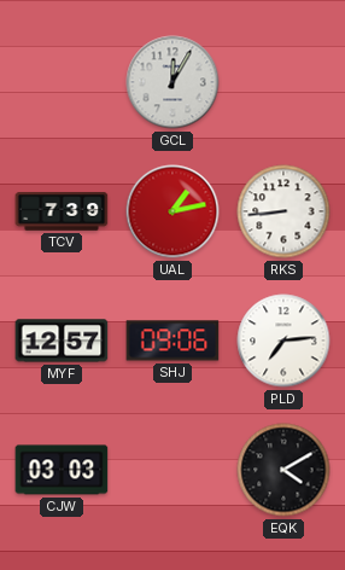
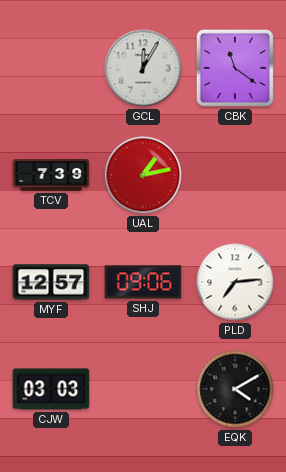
CBK: none -> 11:21
RKS: 8:44 -> none
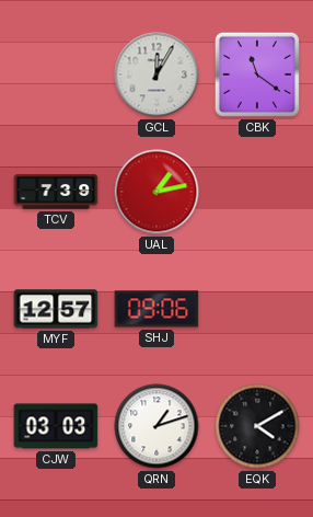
PLD: 7:14 -> none
QRN: none -> 1:12
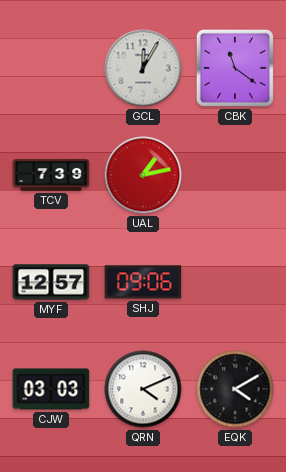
QRN: 1:12 -> 4:11
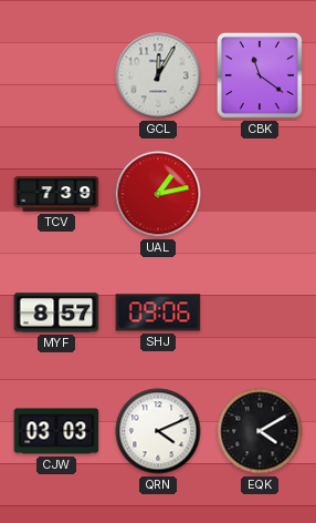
MYF: 12:57 -> 8:57
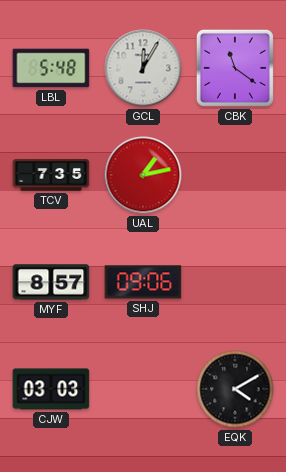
LBL: none -> 5:48
TCV: 7:39 -> 7:35
QRN: 4:11 -> none
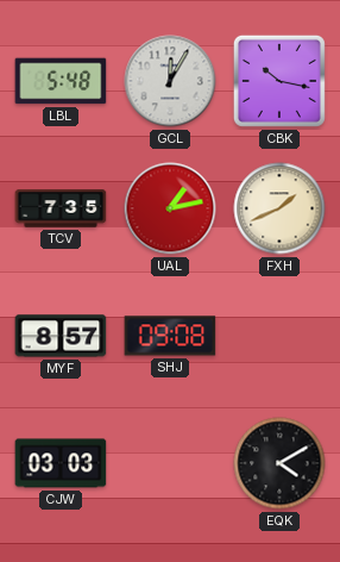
CBK: 11:21 -> 10:17
FXH: none -> 1:41
SHJ: 09:06 -> 09:08
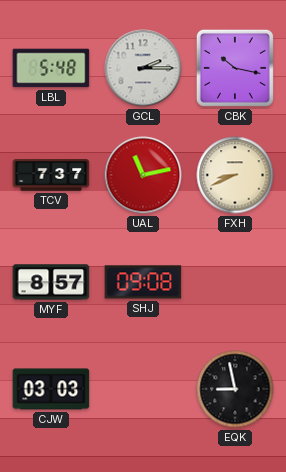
GCL: 12:05 -> 2:15
TCV: 7:35 -> 7:37
UAL: 1:13 -> 11:13
FXH: 1:41 -> 8:41
EQK: 4:10 -> 8:58
